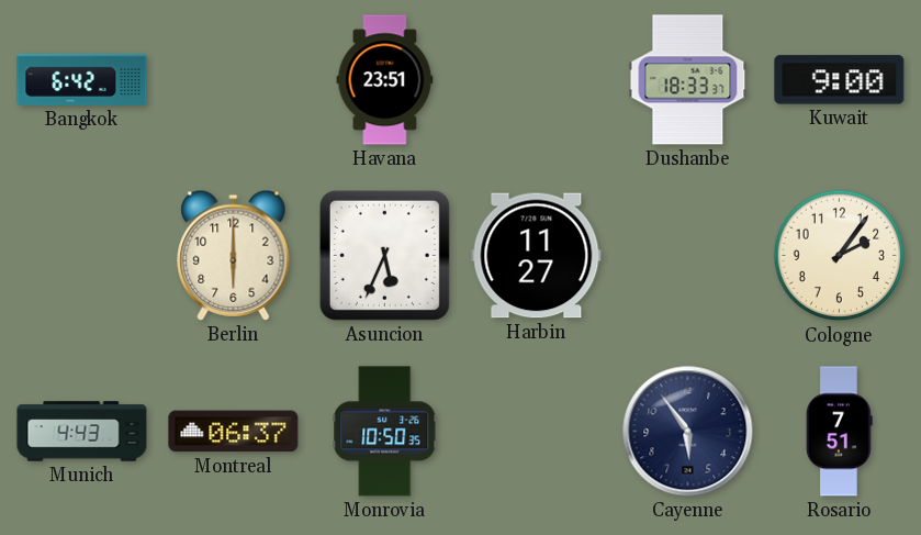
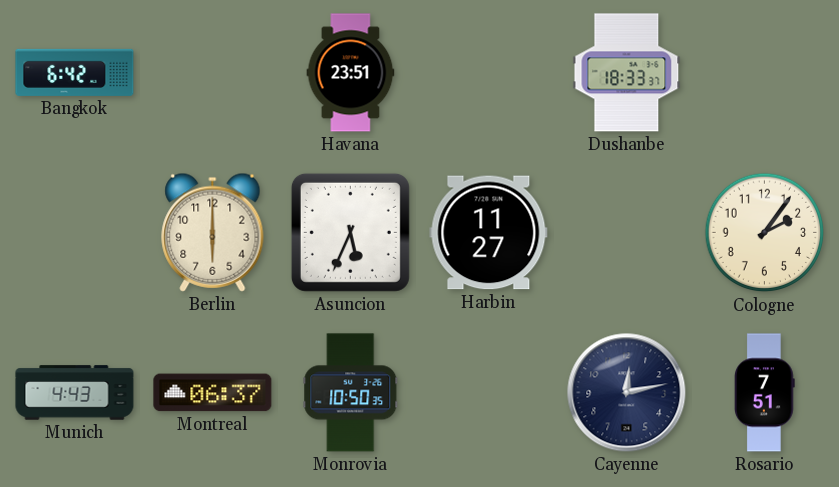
Kuwait: 9:00 -> none
Cayenne: 5:54 -> 12:13
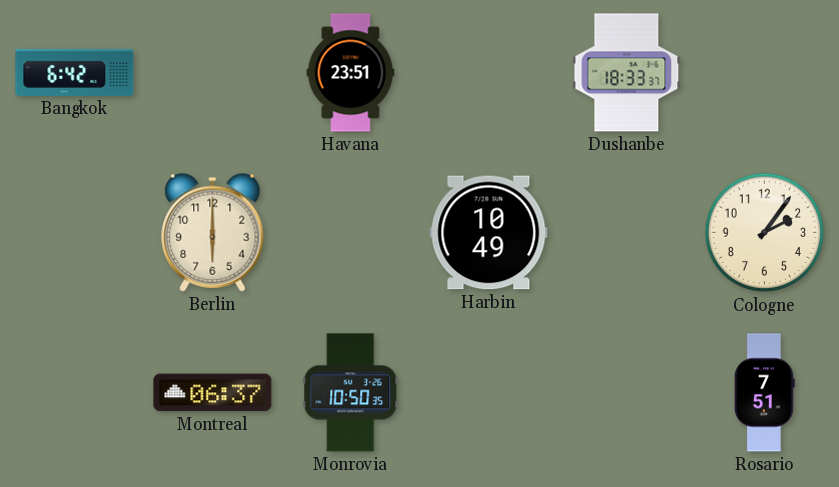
Asuncion: 5:34 -> none
Harbin: 11:27 -> 10:49
Munich: 4:43 -> none
Cayenne: 12:13 -> none
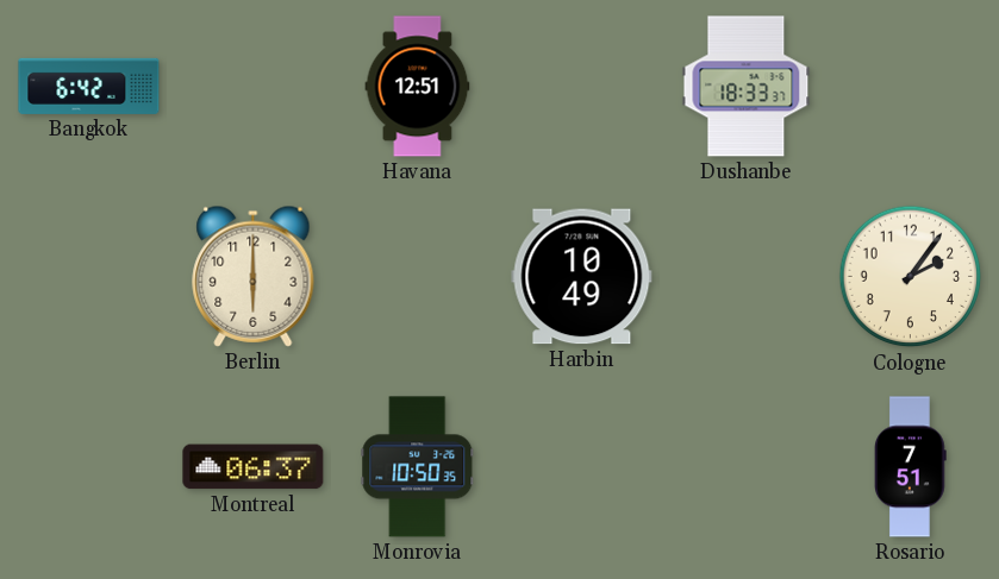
Havana: 23:51 -> 12:51
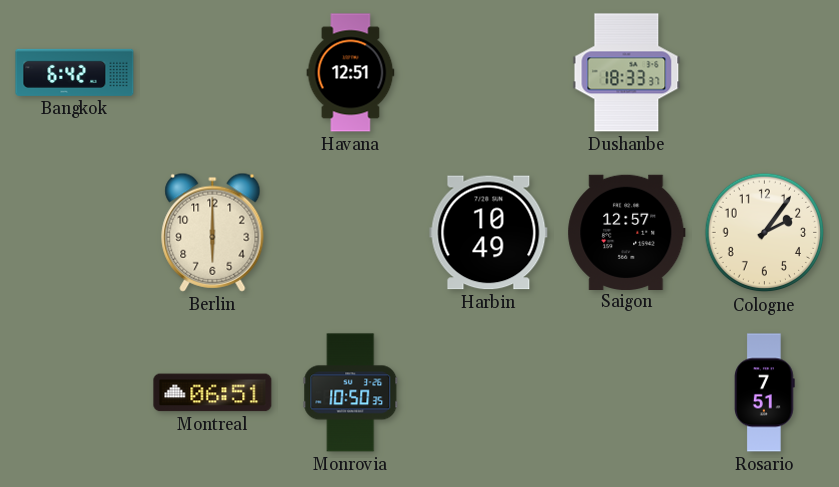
Saigon: none -> 12:57
Montreal: 06:37 -> 06:51
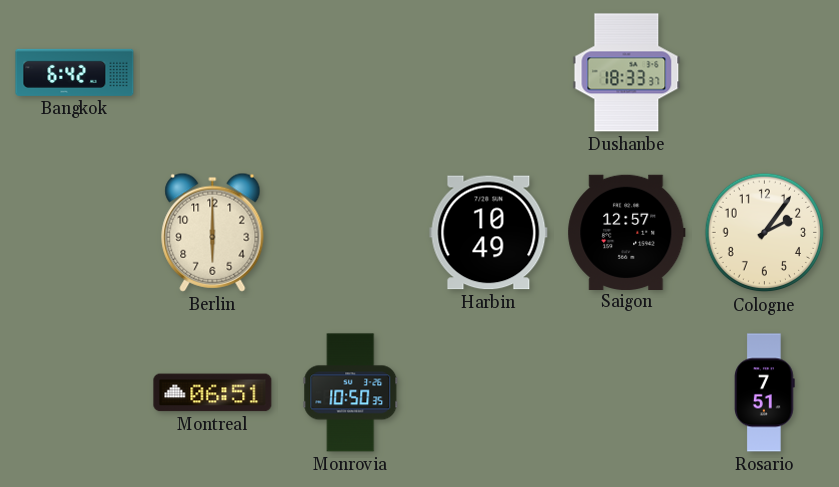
Havana: 12:51 -> none
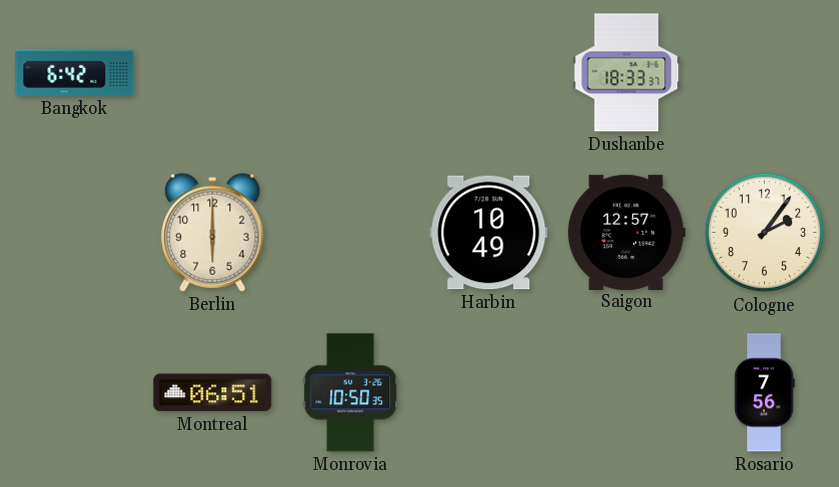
Rosario: 7:51 -> 7:56
